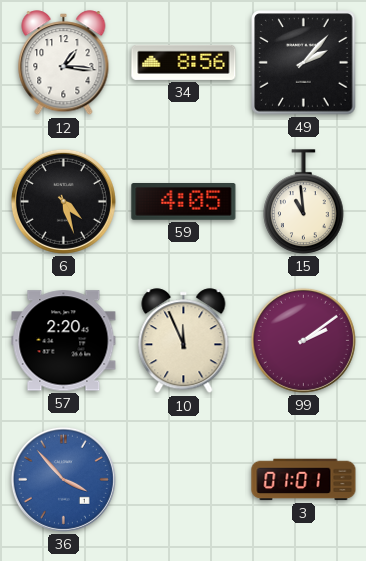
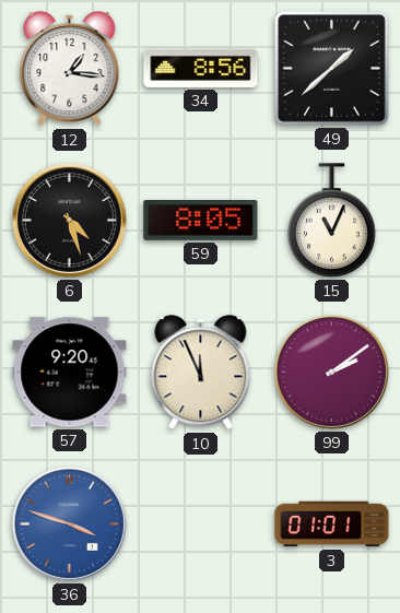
49: 2:07 -> 1:38
59: 4:05 -> 8:05
15: 10:59 -> 11:04
57: 2:20 -> 9:20
36: 3:53 -> 3:48
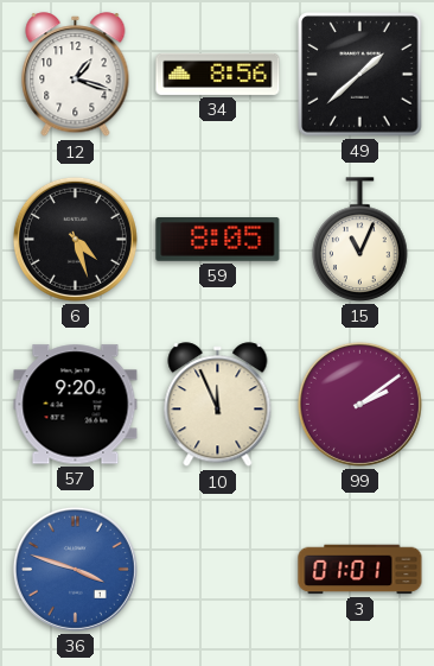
12: 1:16 -> 1:18
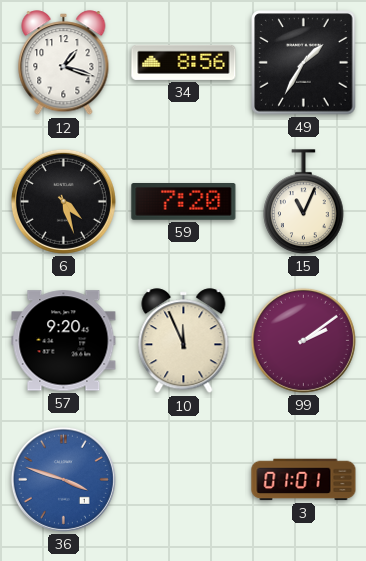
49: 1:38 -> 1:35
59: 8:05 -> 7:20
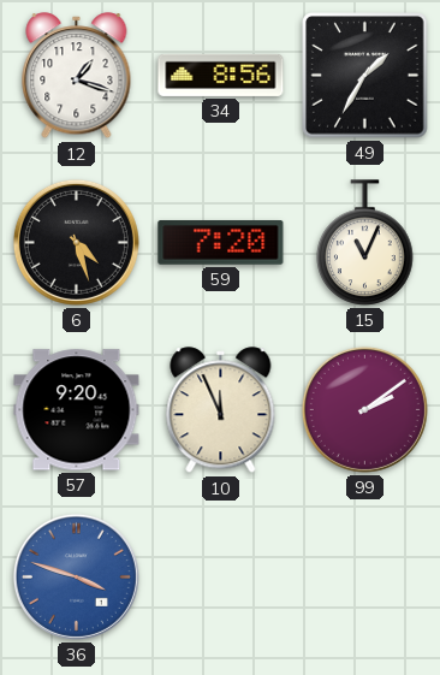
3: 01:01 -> none
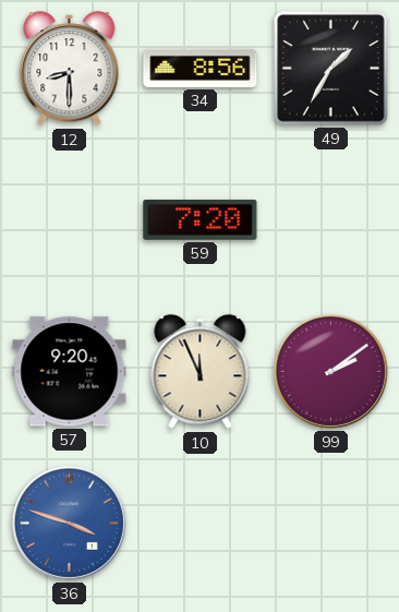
12: 1:18 -> 8:30
6: 4:27 -> none
15: 11:04 -> none
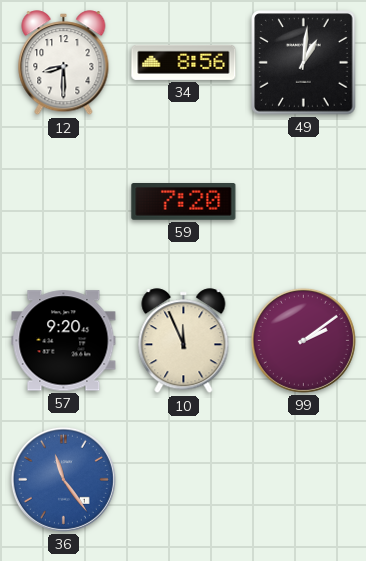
49: 1:35 -> 1:01
36: 3:48 -> 11:24
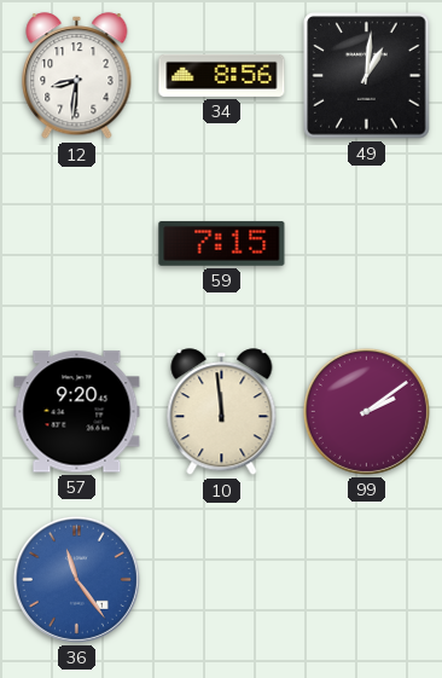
12: 8:30 -> 8:31
59: 7:20 -> 7:15
10: 11:56 -> 11:59
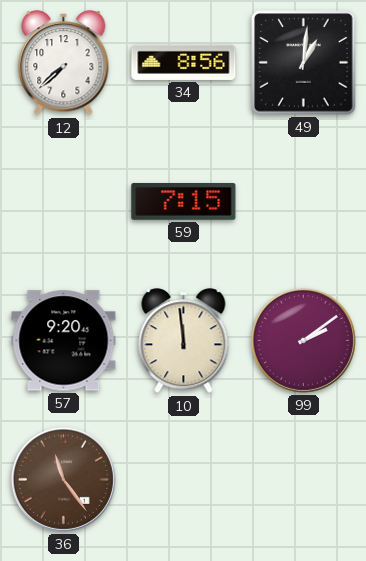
12: 8:31 -> 7:38
36 dial: blue -> brown
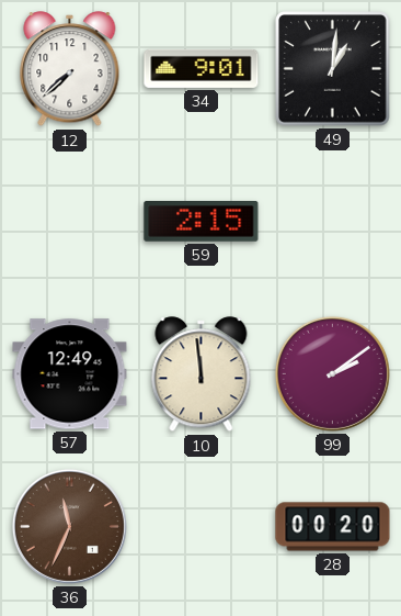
34: 8:56 -> 9:01
59: 7:15 -> 2:15
57: 9:20 -> 12:49
36: 11:24 -> 11:34
28: none -> 00:20
